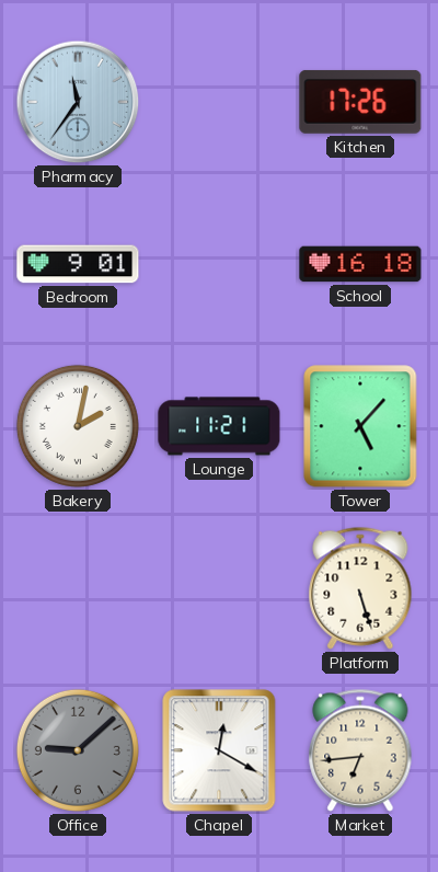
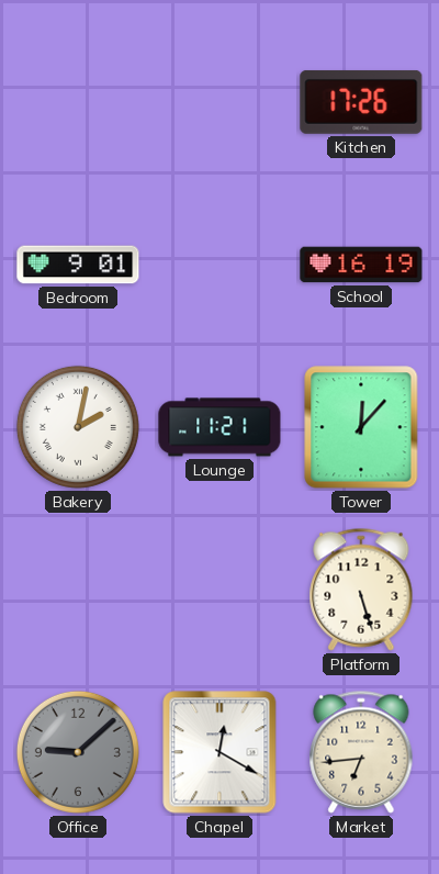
Pharmacy: 11:36 -> none
School: 16:18 -> 16:19
Tower: 5:07 -> 12:07
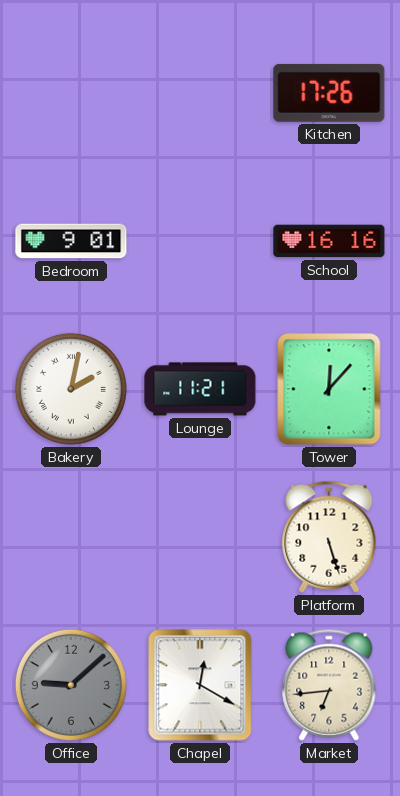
School: 16:19 -> 16:16
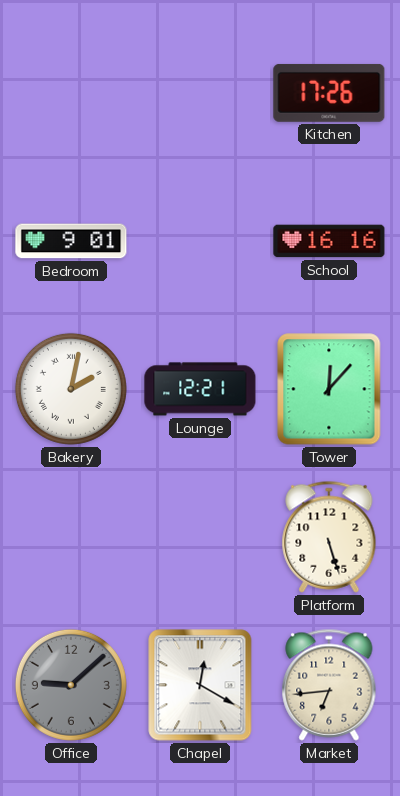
Lounge: 11:21 -> 12:21
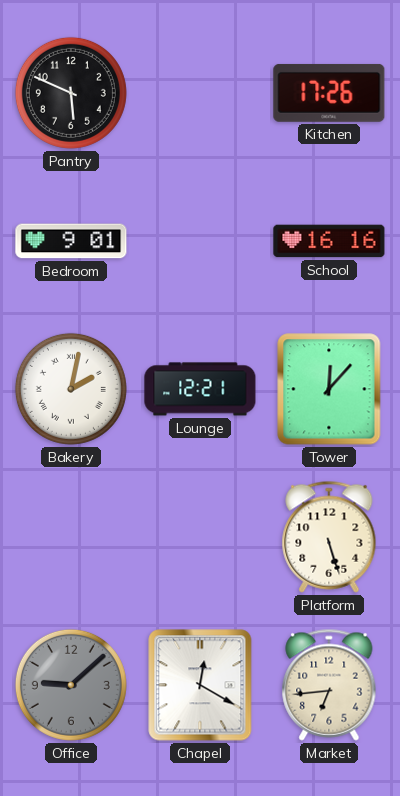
Pantry: none -> 5:49
